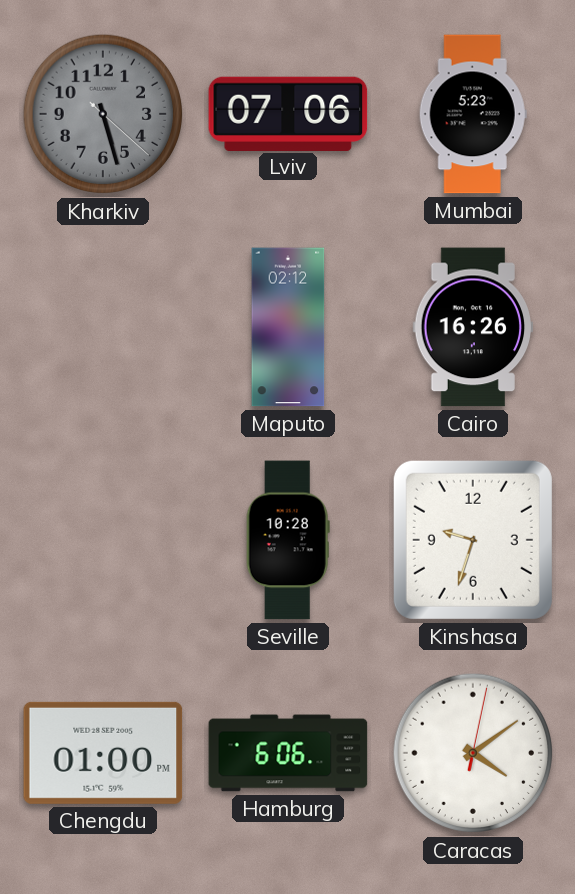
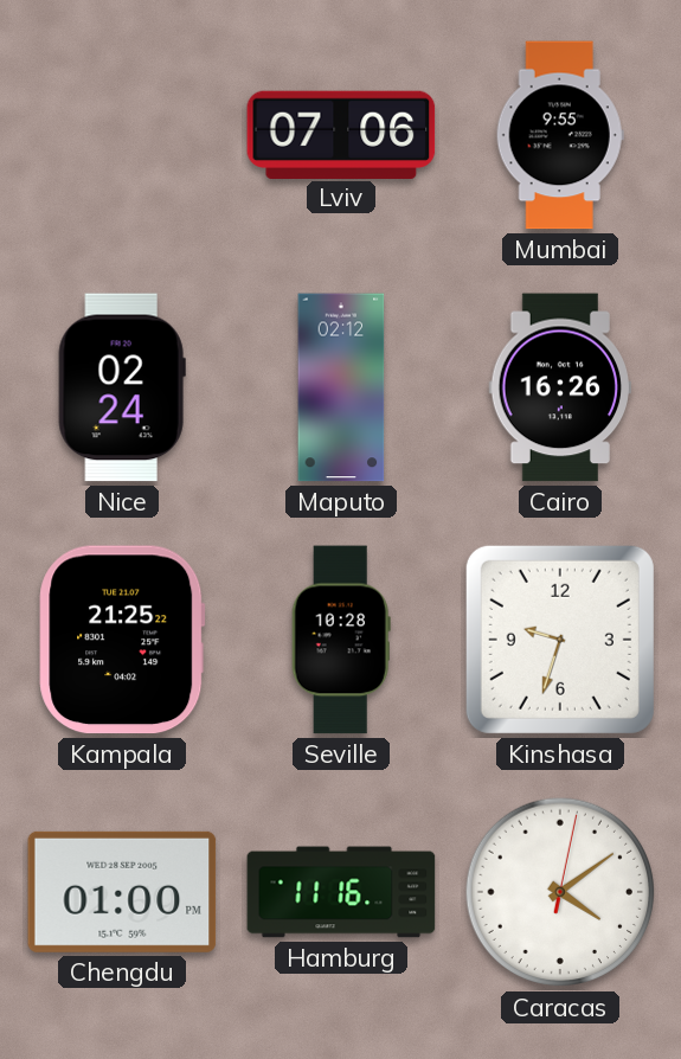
Kharkiv: 5:27 -> none
Mumbai: 5:23 -> 9:55
Nice: none -> 02:24
Kampala: none -> 21:25
Hamburg: 6:06 -> 11:16
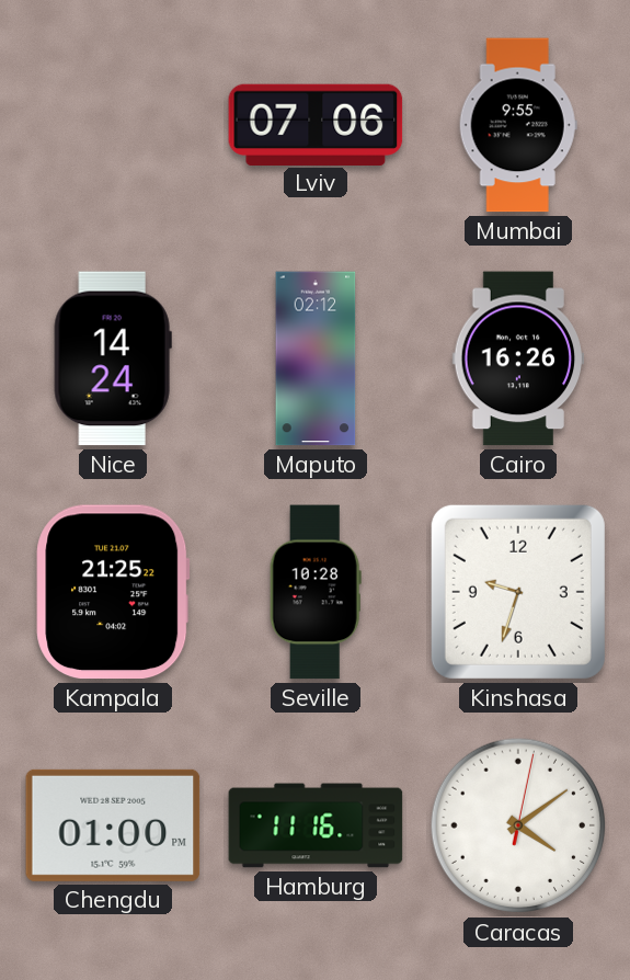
Nice: 02:24 -> 14:24
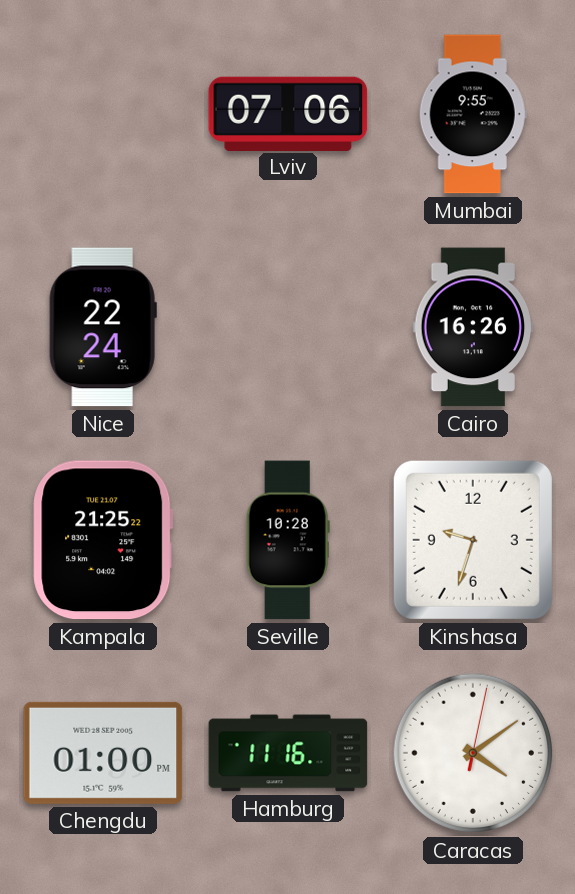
Nice: 14:24 -> 22:24
Maputo: 02:12 -> none
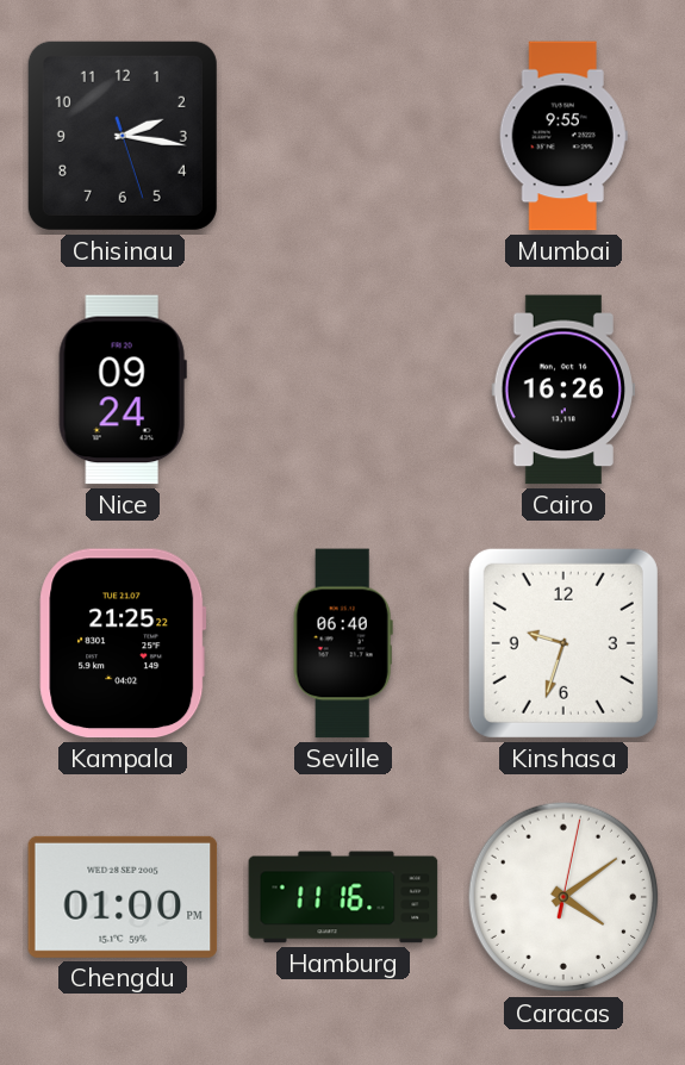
Chisinau: none -> 2:16
Lviv: 07:06 -> none
Nice: 22:24 -> 09:24
Seville: 10:28 -> 06:40
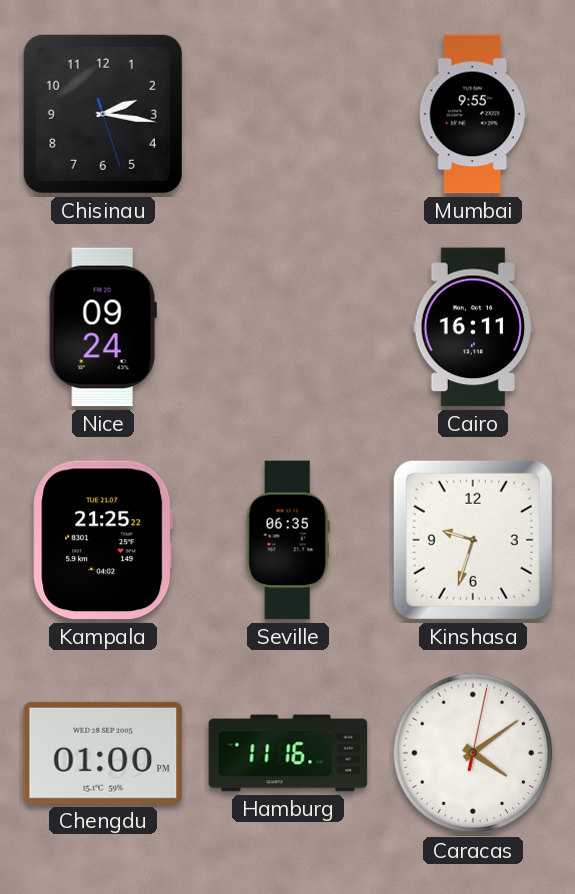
Cairo: 16:26 -> 16:11
Seville: 06:40 -> 06:35
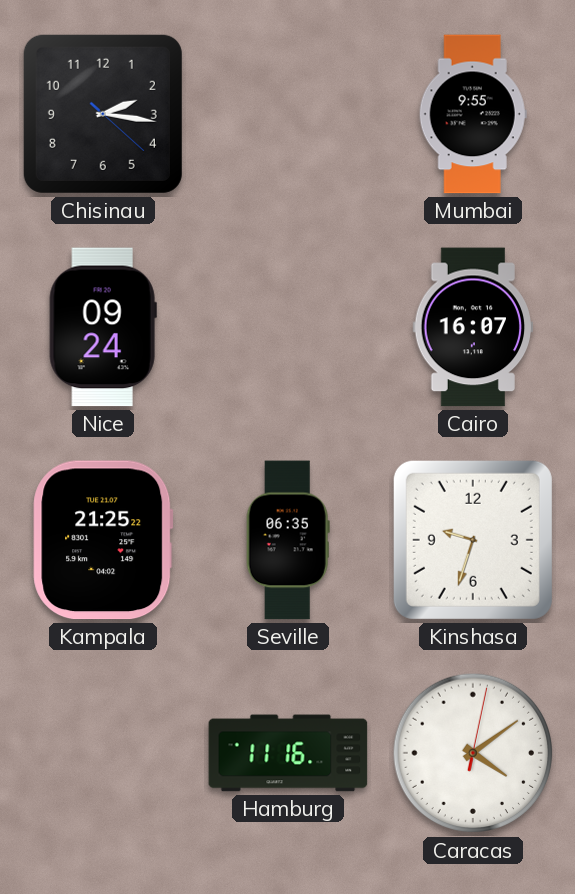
Chisinau: 2:16:27 -> 2:16:22
Cairo: 16:11 -> 16:07
Chengdu: 01:00 -> none
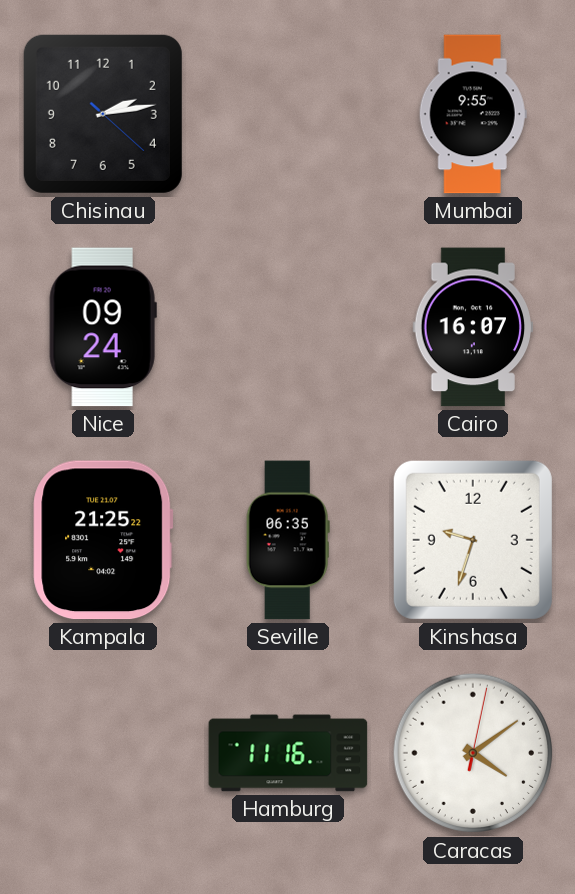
Chisinau: 2:16 -> 2:13
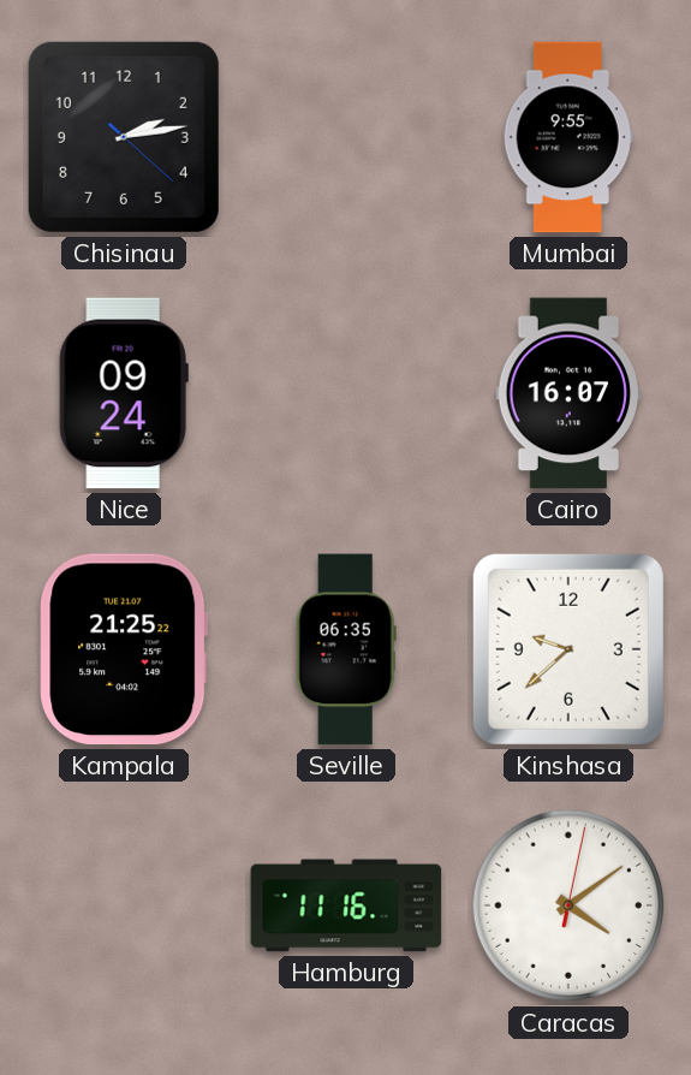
Kinshasa: 9:33 -> 9:38
